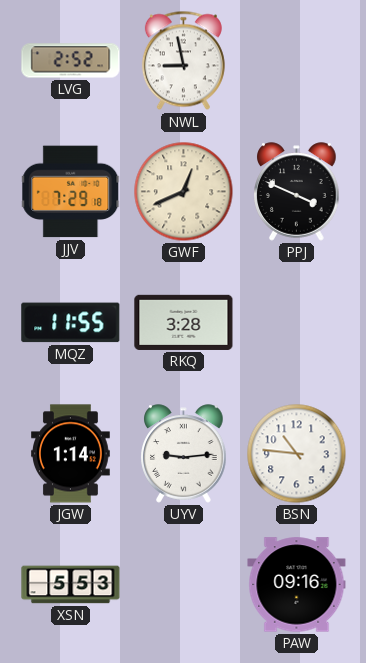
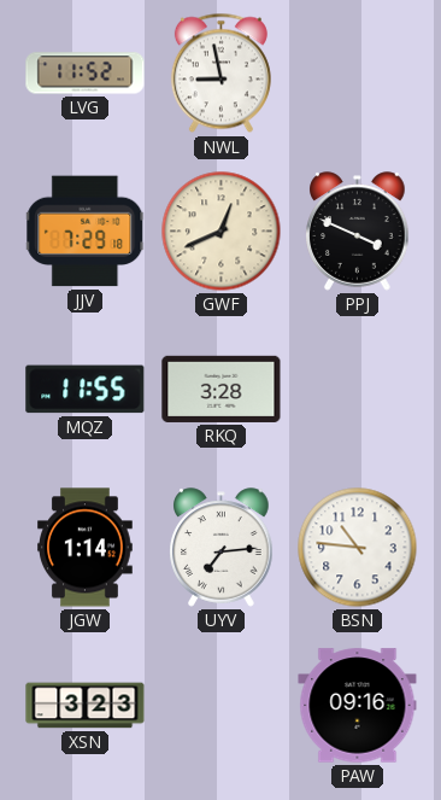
LVG: 2:52 -> 11:52
UYV: 9:14 -> 7:14
XSN: 5:53 -> 3:23
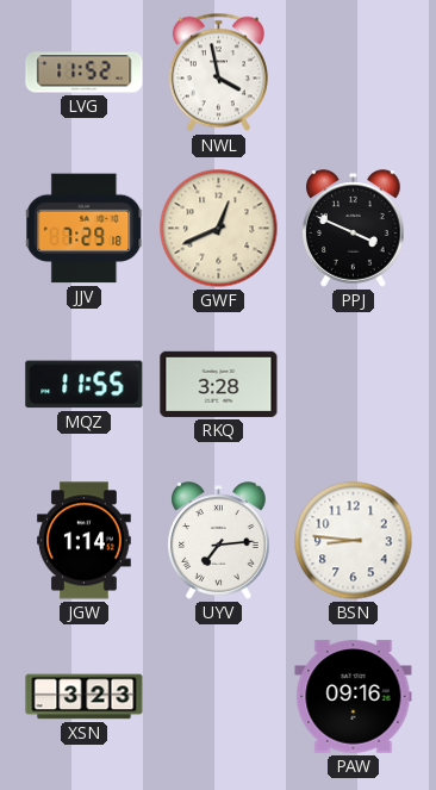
NWL: 8:58 -> 3:58
BSN: 10:46 -> 8:46
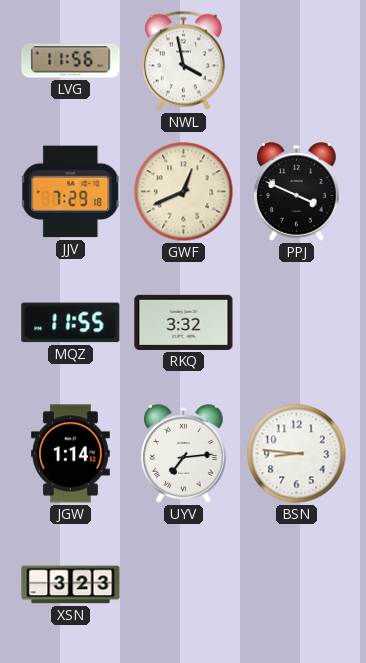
LVG: 11:52 -> 11:56
RKQ: 3:28 -> 3:32
PAW: 09:16 -> none
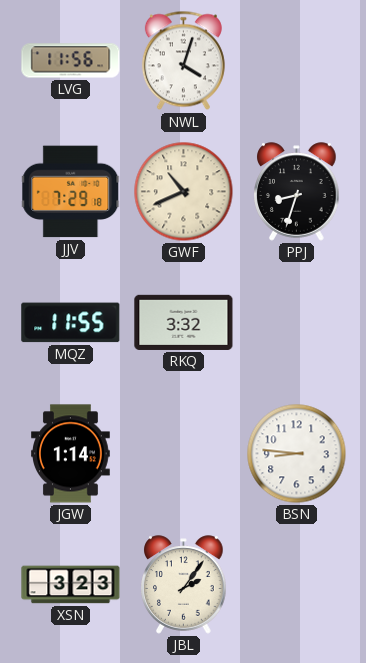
NWL: 3:58 -> 4:03
GWF: 12:41 -> 10:41
PPJ: 3:49 -> 8:33
UYV: 7:14 -> none
JBL: none -> 2:06
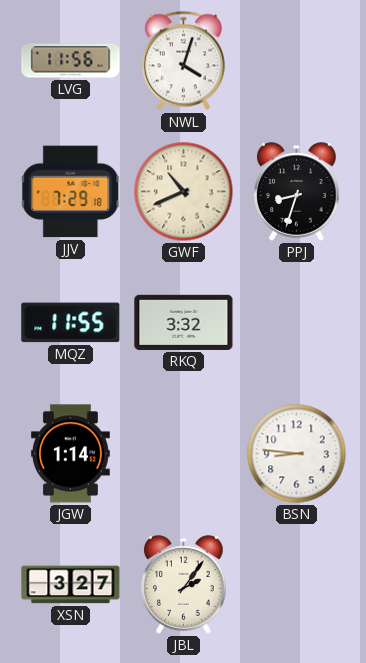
XSN: 3:23 -> 3:27
